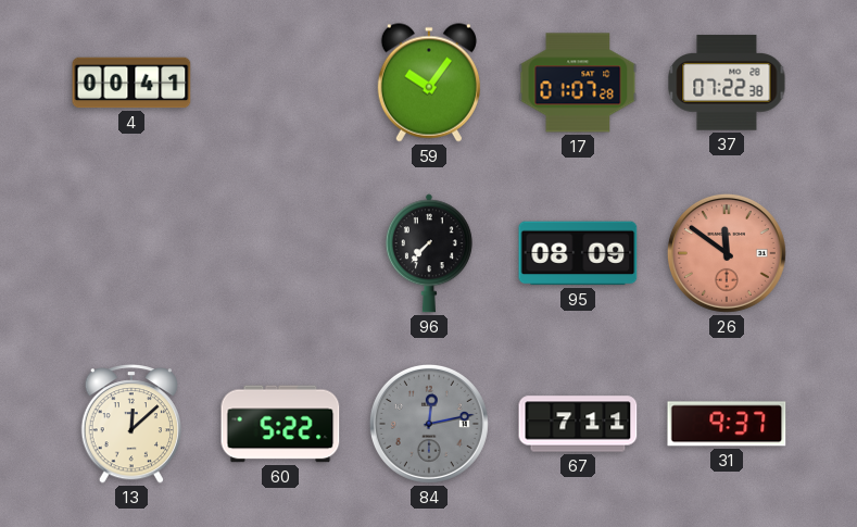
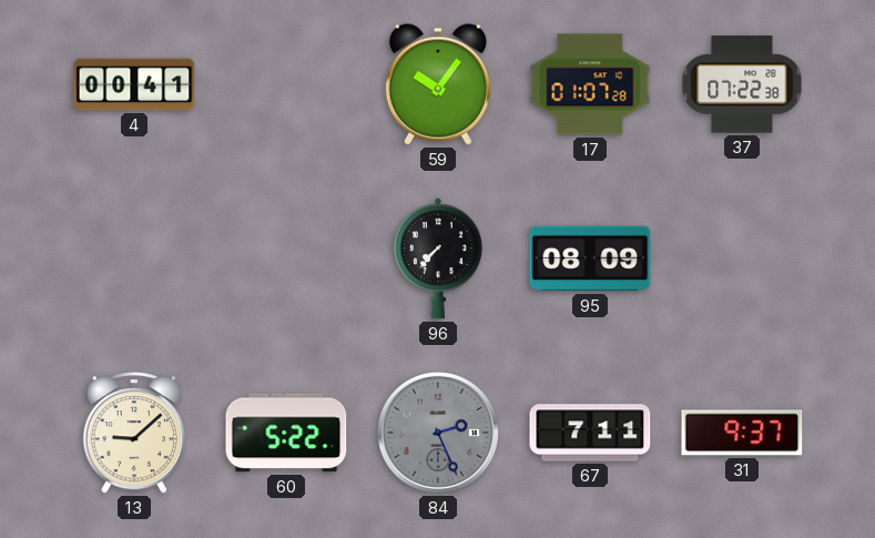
26: 11:51 -> none
13: 12:08 -> 9:08
84: 12:13 -> 2:26
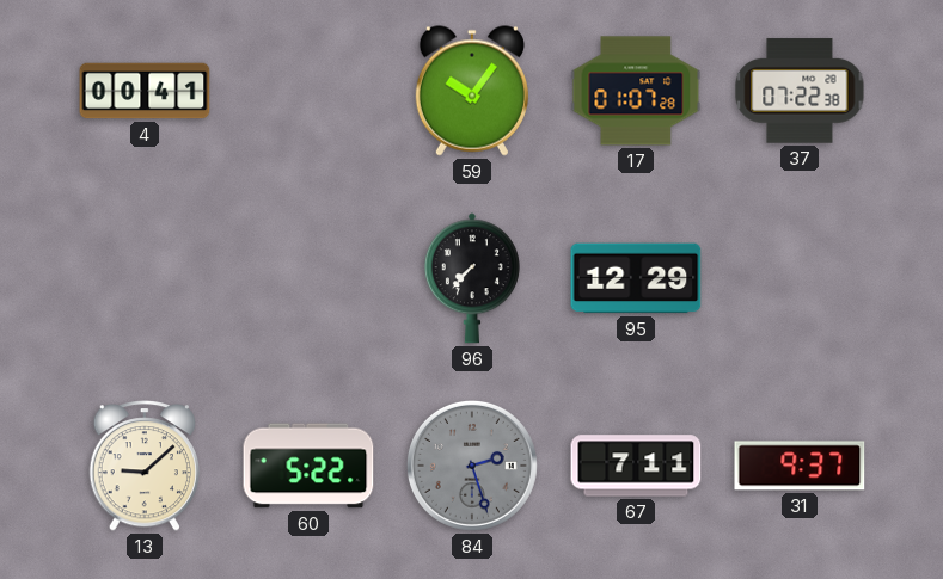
95: 08:09 -> 12:29
84: 2:26 -> 2:27
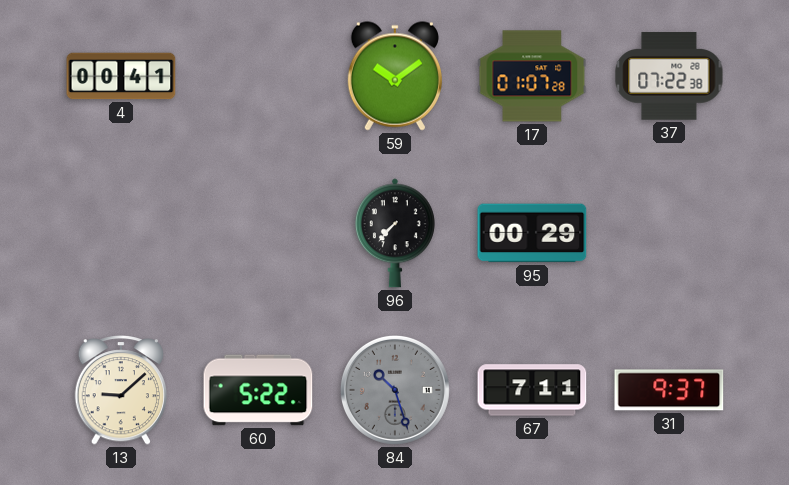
59: 10:06 -> 10:09
95: 12:29 -> 00:29
84: 2:27 -> 10:27
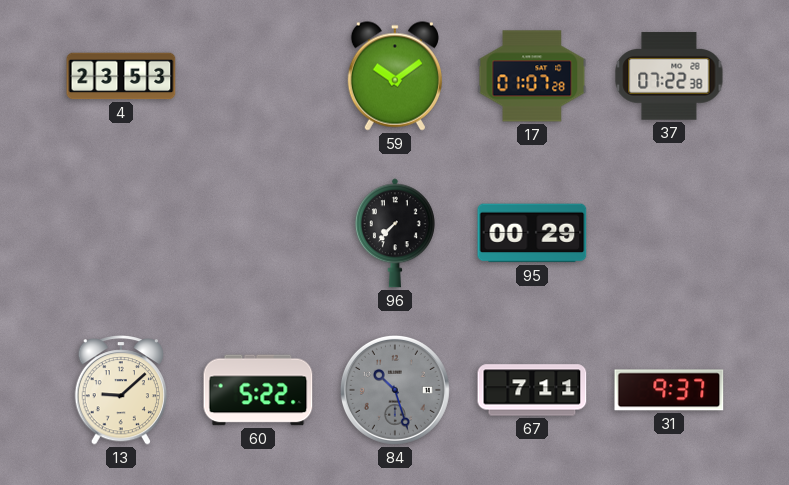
4: 00:41 -> 23:53
